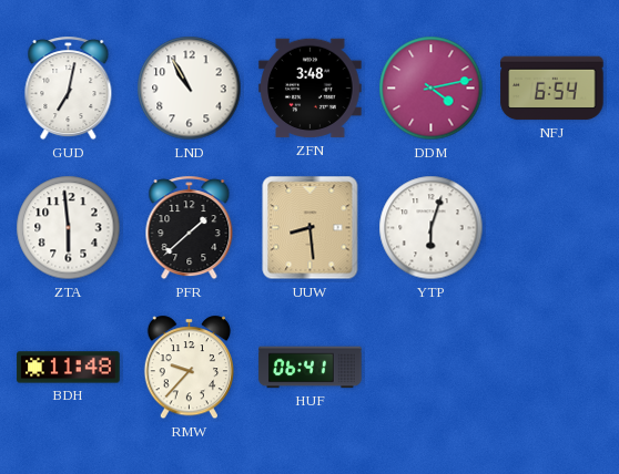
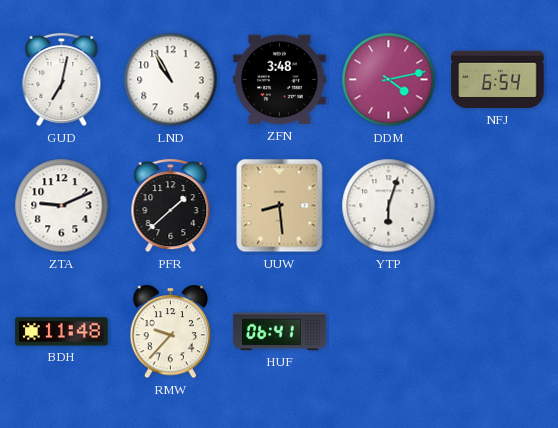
ZTA: 5:59 -> 9:11
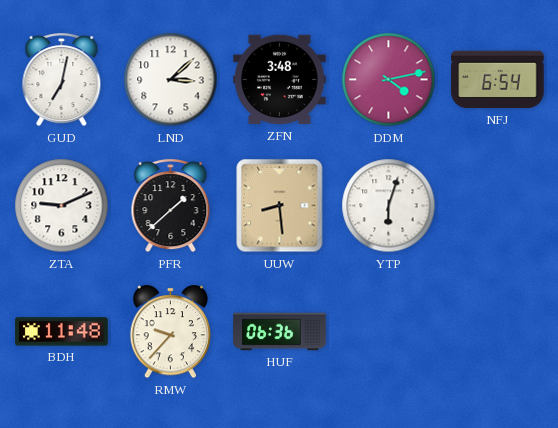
LND: 10:55 -> 3:08
HUF: 06:41 -> 06:36
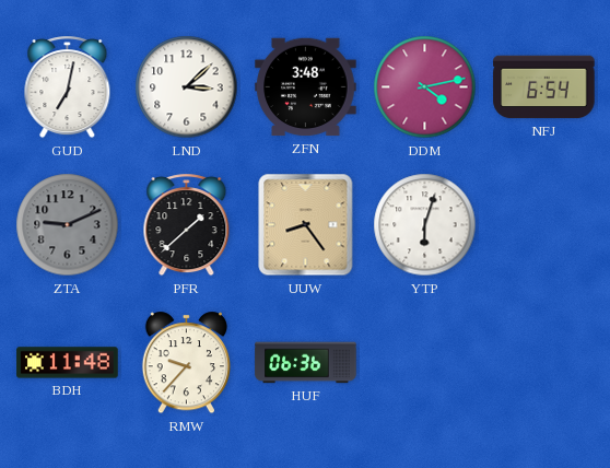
ZTA dial: white -> grey
UUW: 8:29 -> 8:24
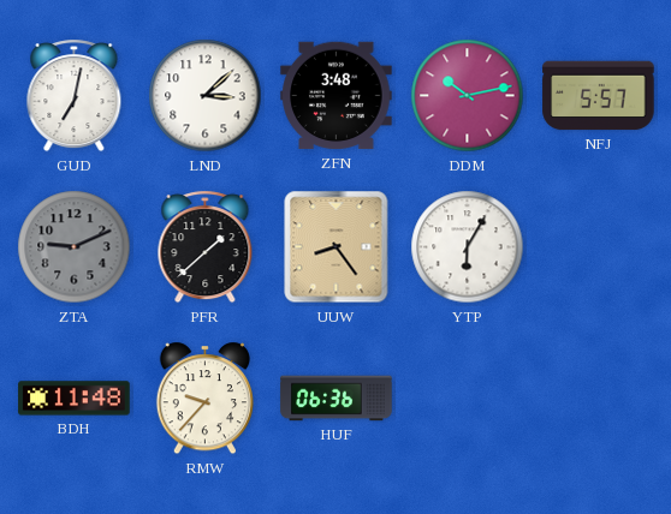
DDM: 4:13 -> 10:13
NFJ: 6:54 -> 5:57
YTP: 6:03 -> 6:05
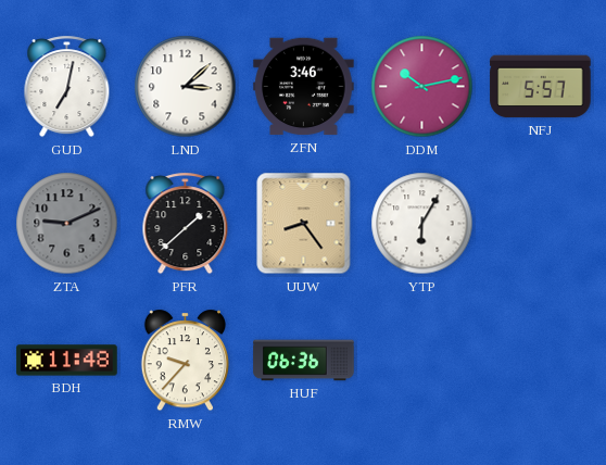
ZFN: 3:48 -> 3:46
